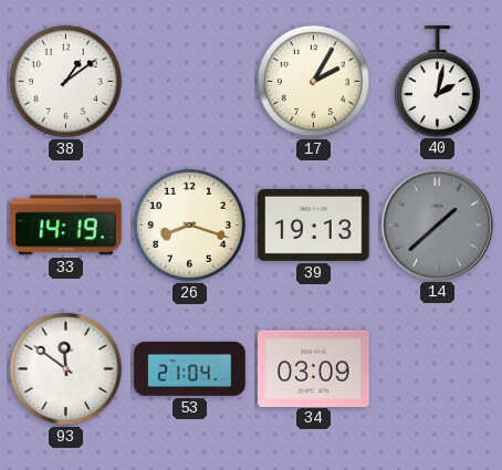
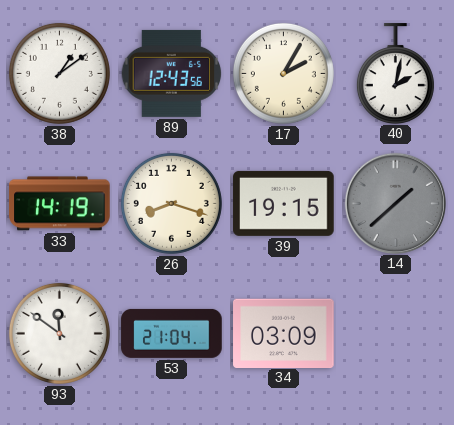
89: none -> 12:43
39: 19:13 -> 19:15
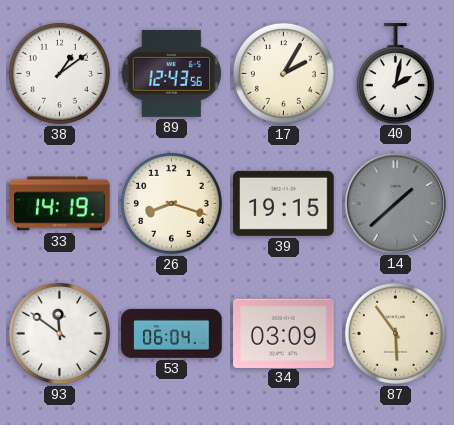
53: 21:04 -> 06:04
87: none -> 5:54
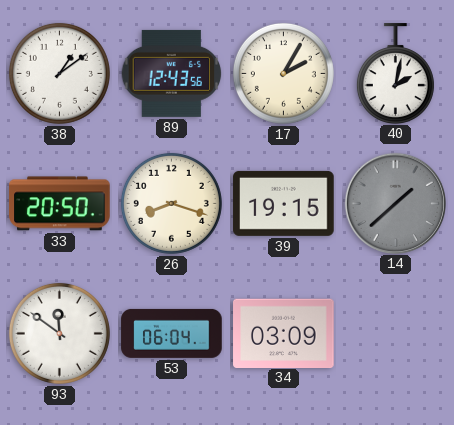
33: 14:19 -> 20:50
87: 5:54 -> none
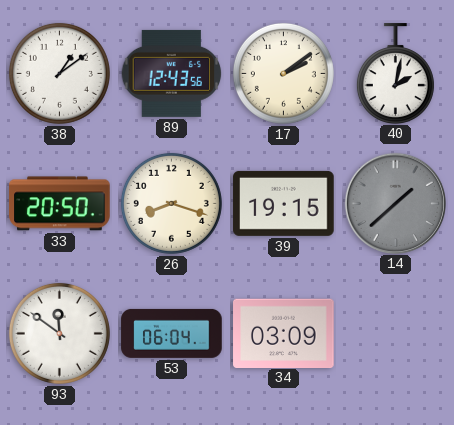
17: 2:05 -> 2:09
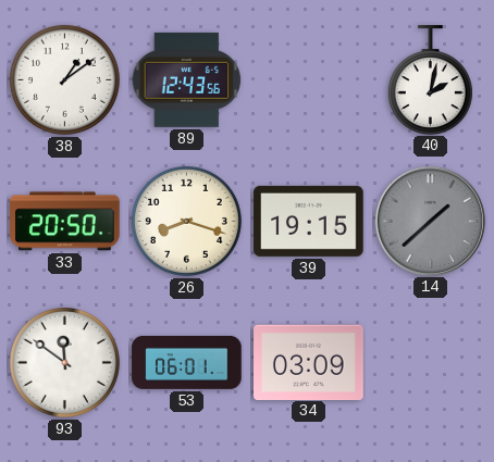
17: 2:09 -> none
53: 06:04 -> 06:01
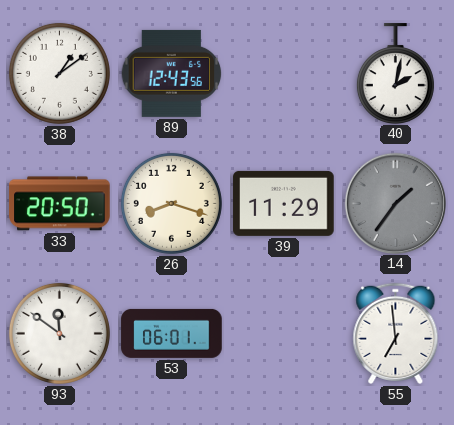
39: 19:15 -> 11:29
14: 1:38 -> 1:36
34: 03:09 -> none
55: none -> 6:59
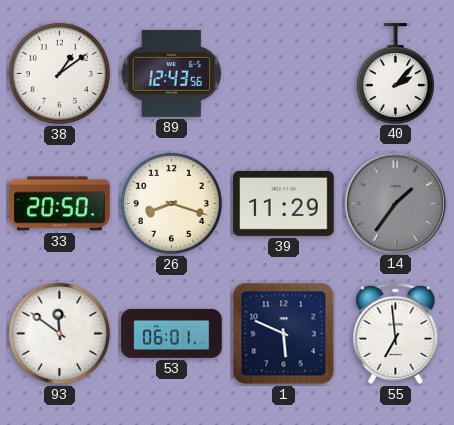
40: 2:02 -> 2:07
1: none -> 5:49
